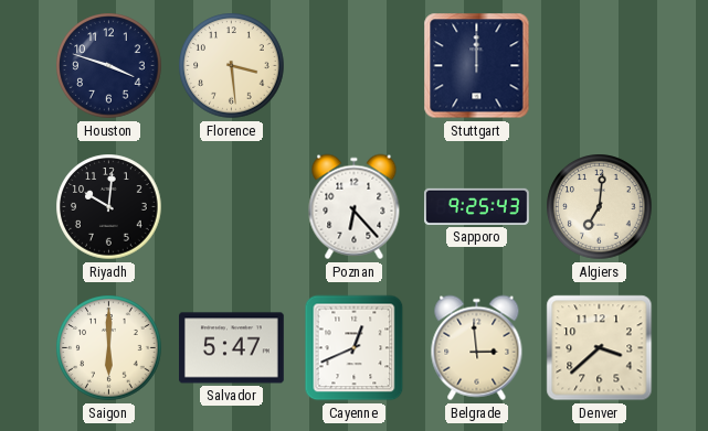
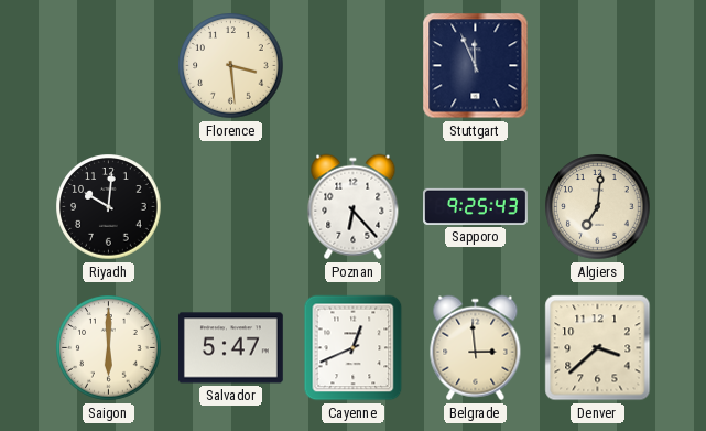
Houston: 3:48 -> none
Stuttgart: 12:00 -> 11:56
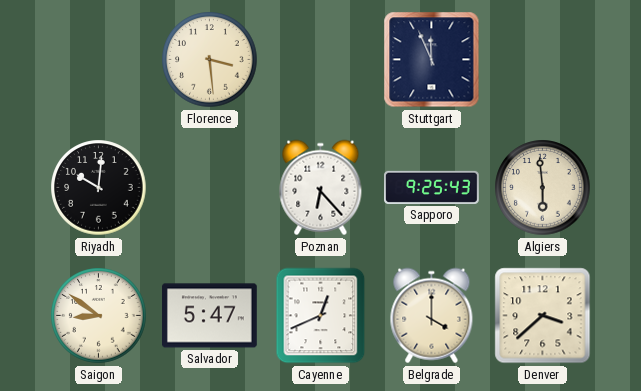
Algiers: 7:01 -> 5:59
Saigon: 6:00 -> 8:51
Belgrade: 2:59 -> 4:00
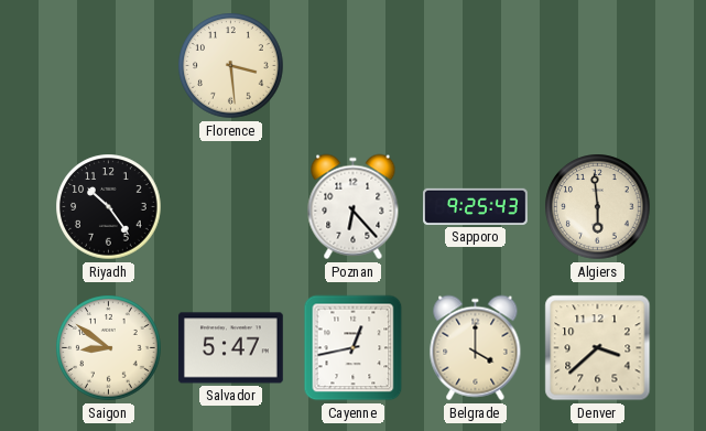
Stuttgart: 11:56 -> none
Riyadh: 10:01 -> 10:24
Cayenne: 12:41 -> 12:43
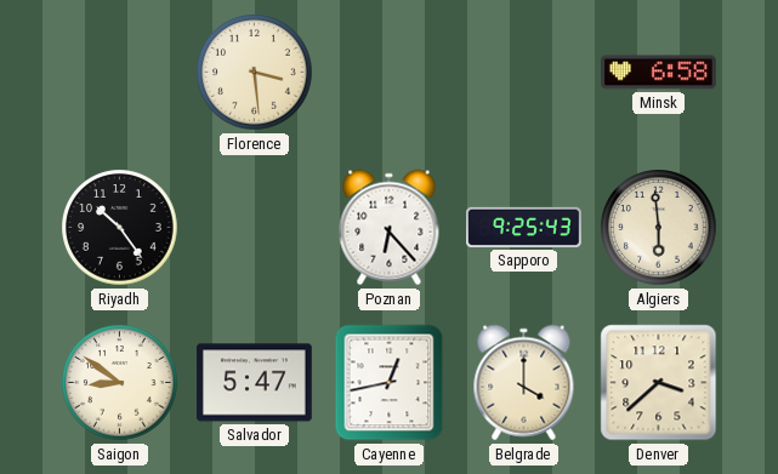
Minsk: none -> 6:58
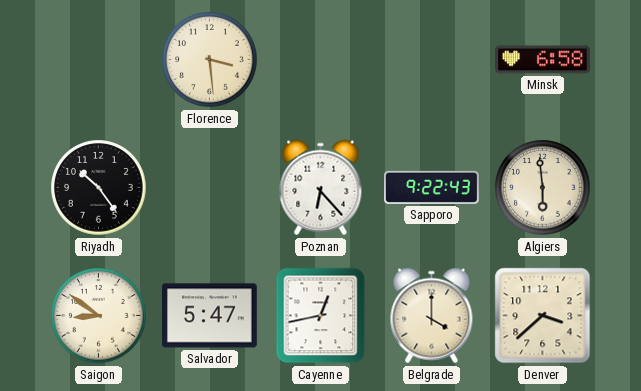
Sapporo: 9:25 -> 9:22
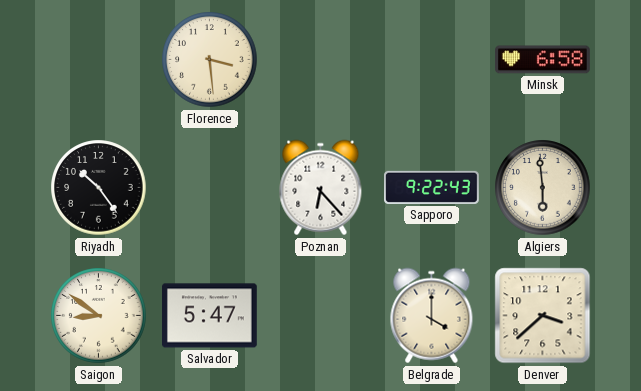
Cayenne: 12:43 -> none
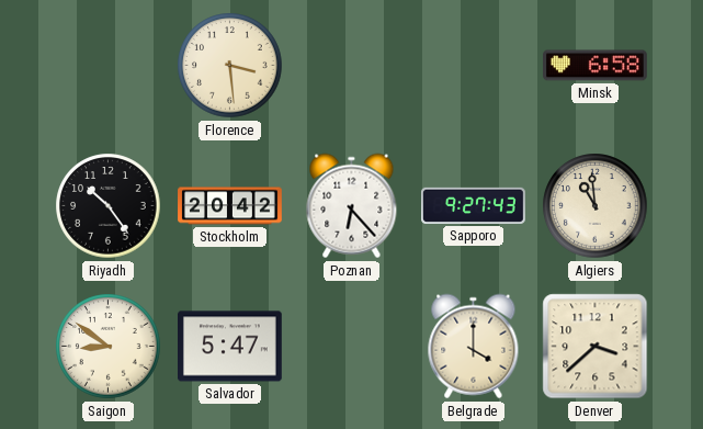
Stockholm: none -> 20:42
Sapporo: 9:22 -> 9:27
Algiers: 5:59 -> 10:59
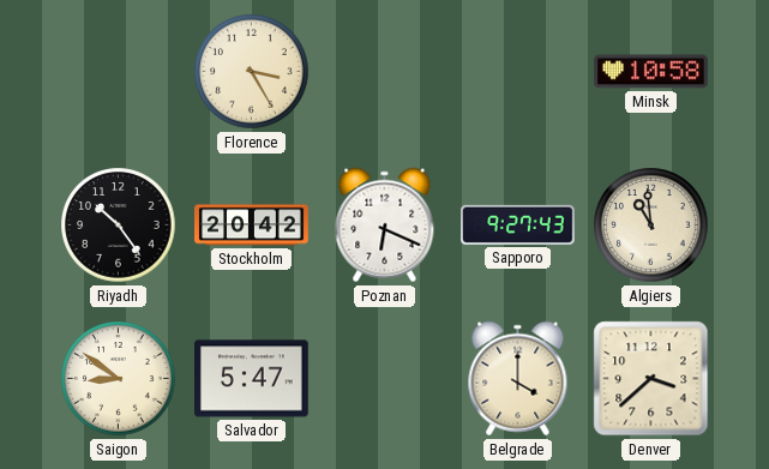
Florence: 3:29 -> 3:25
Minsk: 6:58 -> 10:58
Poznan: 6:23 -> 6:19
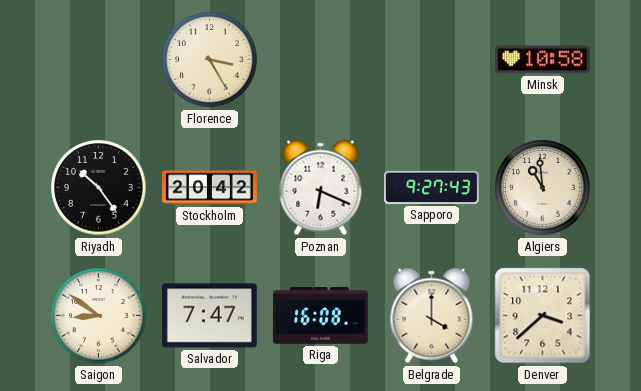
Salvador: 5:47 -> 7:47
Riga: none -> 16:08
